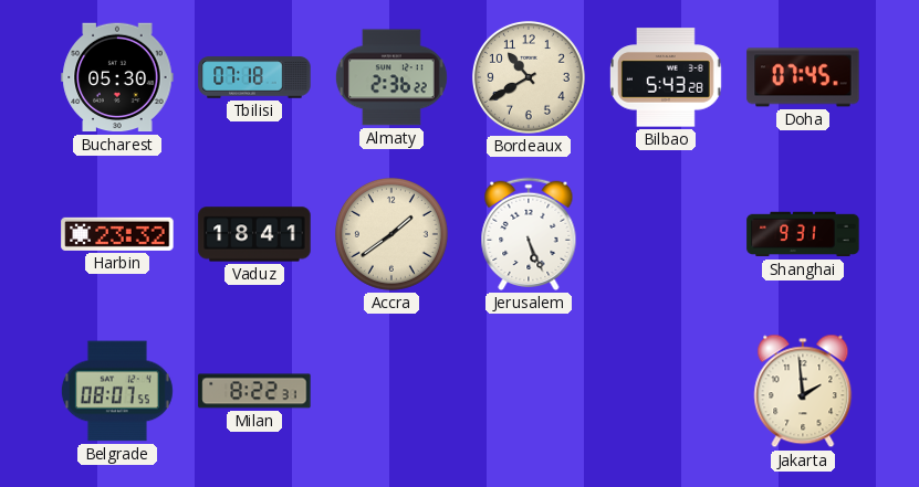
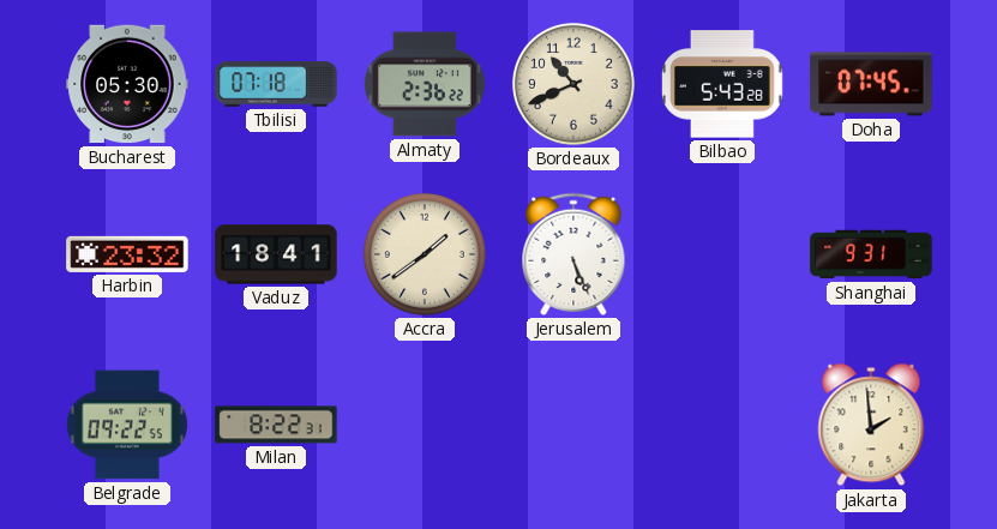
Bordeaux: 10:40 -> 10:41
Belgrade: 08:07 -> 09:22
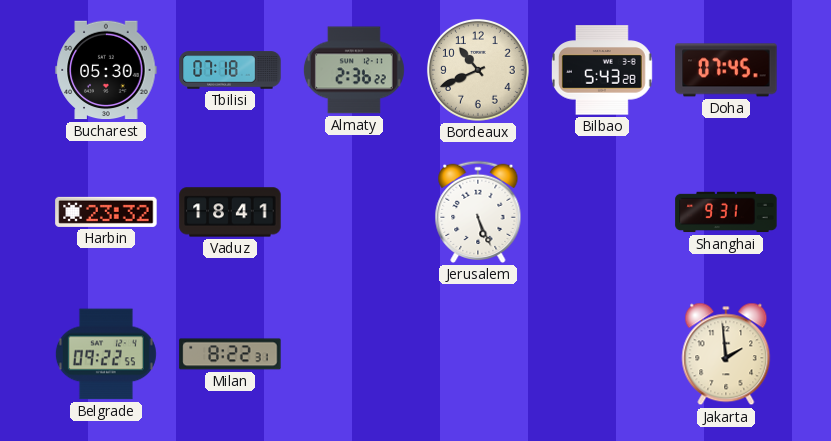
Accra: 1:39 -> none
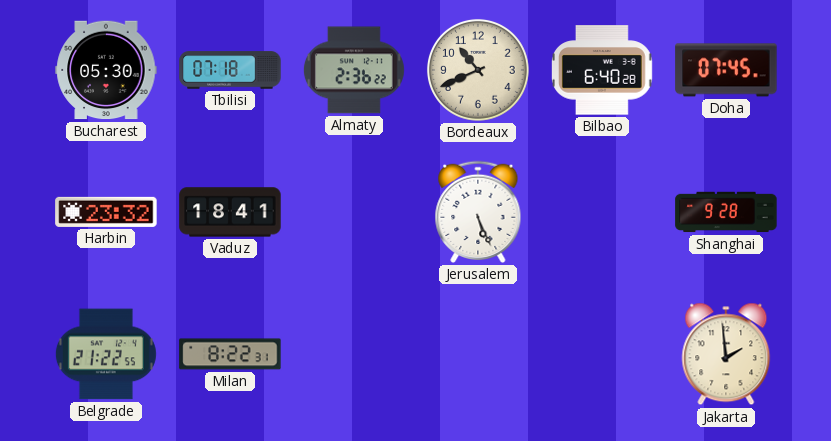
Bilbao: 5:43 -> 6:40
Shanghai: 9:31 -> 9:28
Belgrade: 09:22 -> 21:22
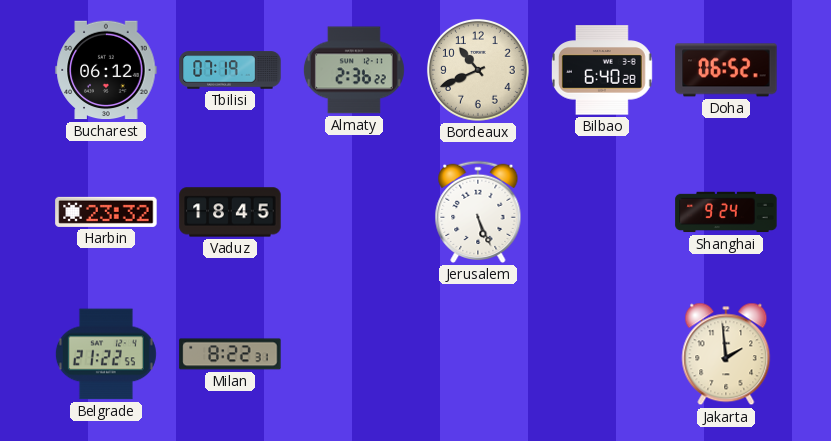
Bucharest: 05:30 -> 06:12
Tbilisi: 07:18 -> 07:19
Doha: 07:45 -> 06:52
Vaduz: 18:41 -> 18:45
Shanghai: 9:28 -> 9:24
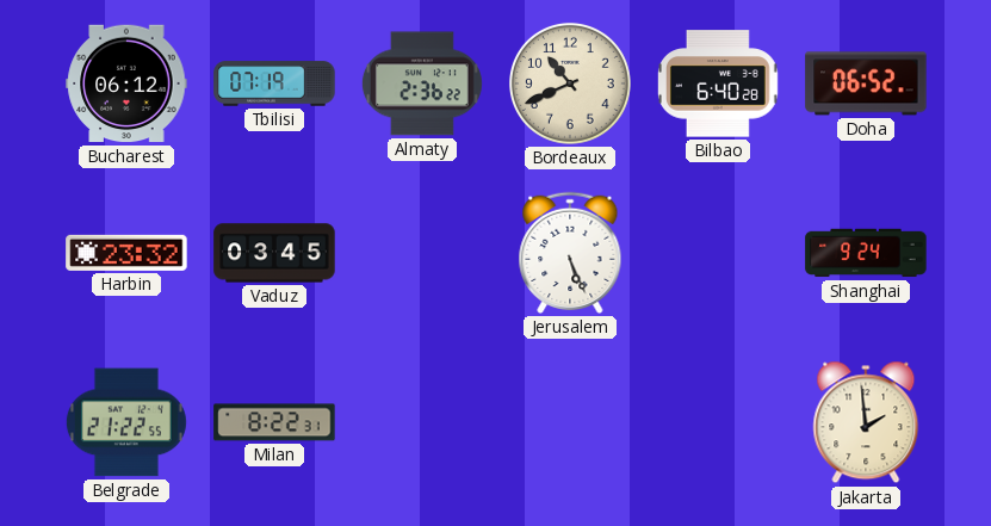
Vaduz: 18:45 -> 03:45
